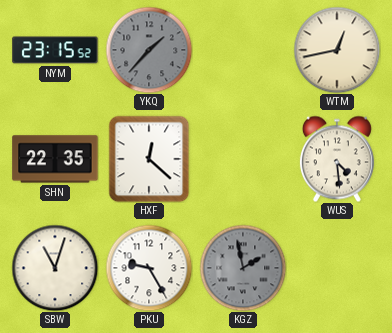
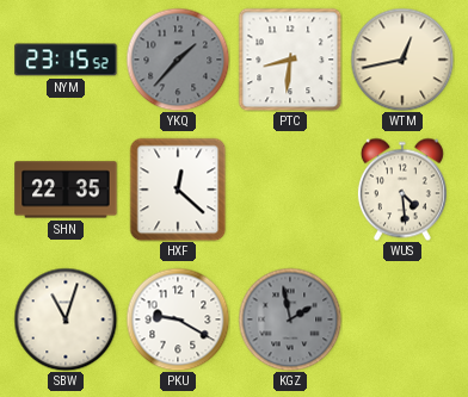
PTC: none -> 8:31
PKU: 9:25 -> 9:20
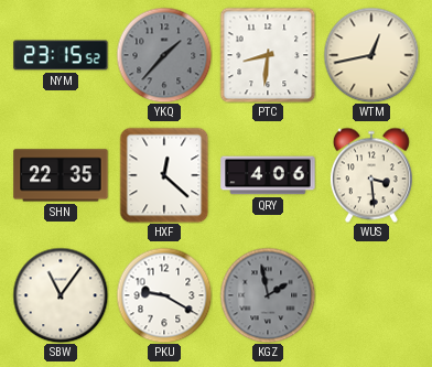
QRY: none -> 4:06
WUS: 4:29 -> 3:29
SBW: 11:03 -> 11:06
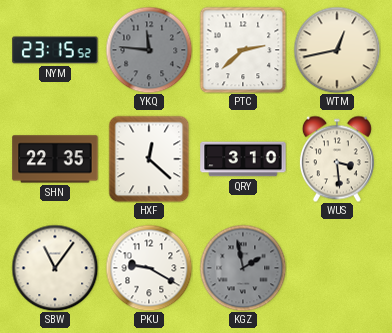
YKQ: 1:37 -> 11:46
PTC: 8:31 -> 2:38
QRY: 4:06 -> 3:10
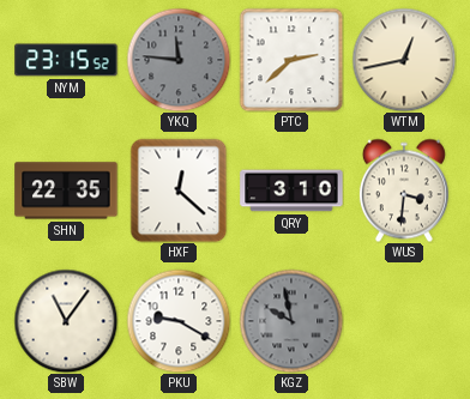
WUS: 3:29 -> 3:31
KGZ: 1:58 -> 9:58
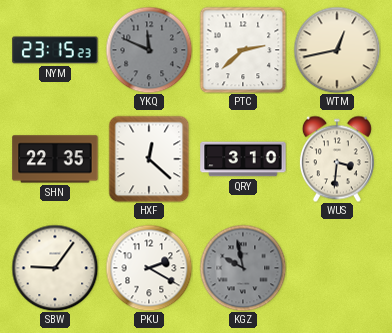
NYM: 23:15:52 -> 23:15:23
YKQ: 11:46 -> 11:49
SBW: 11:06 -> 9:06
PKU: 9:20 -> 2:20
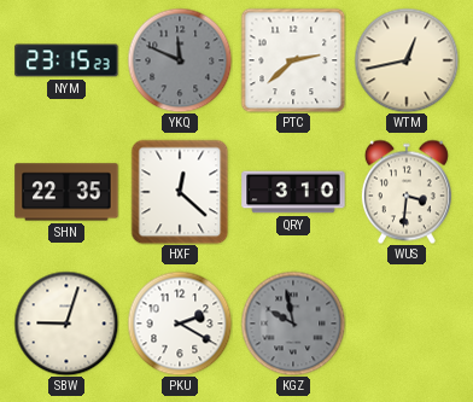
SBW: 9:06 -> 9:03
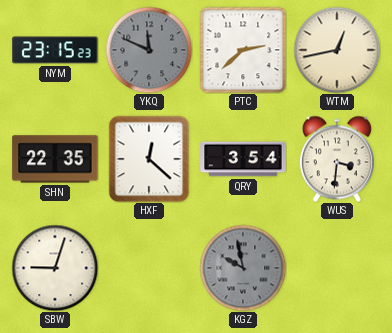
QRY: 3:10 -> 3:54
PKU: 2:20 -> none
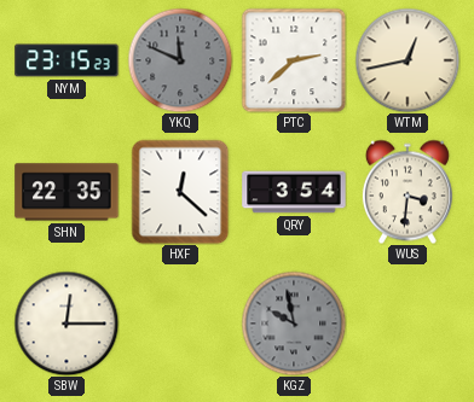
SBW: 9:03 -> 12:15
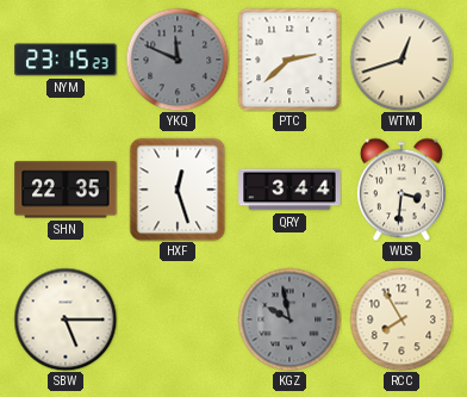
WTM: 12:43 -> 12:42
HXF: 12:22 -> 12:27
QRY: 3:54 -> 3:44
SBW: 12:15 -> 5:15
RCC: none -> 7:55
